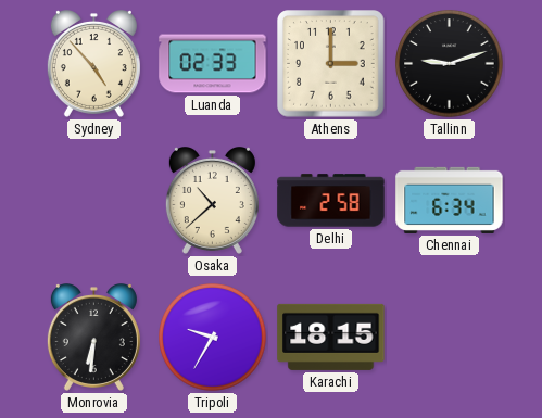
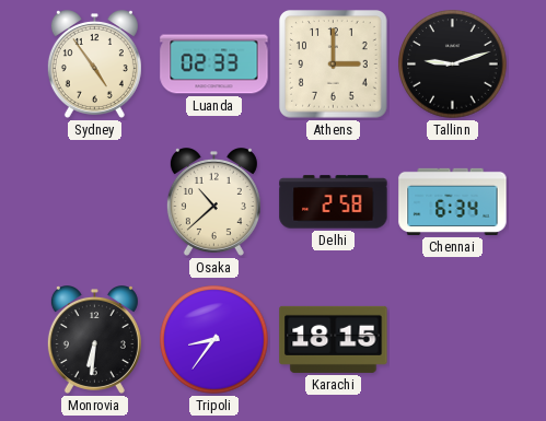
Sydney: 4:53 -> 4:54
Tripoli: 9:35 -> 8:36
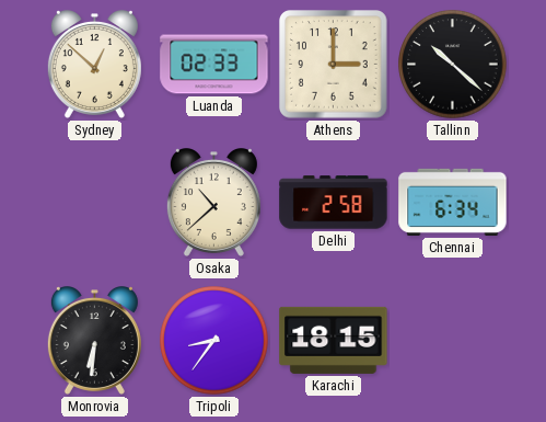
Sydney: 4:54 -> 12:52
Tallinn: 9:12 -> 10:22
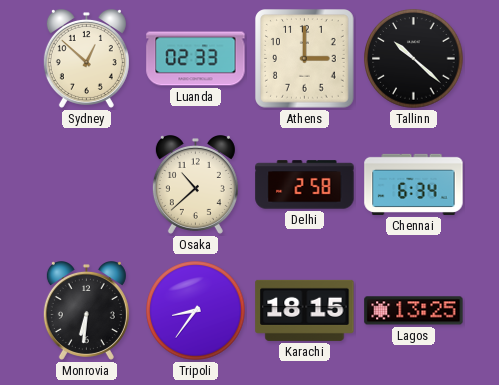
Lagos: none -> 13:25
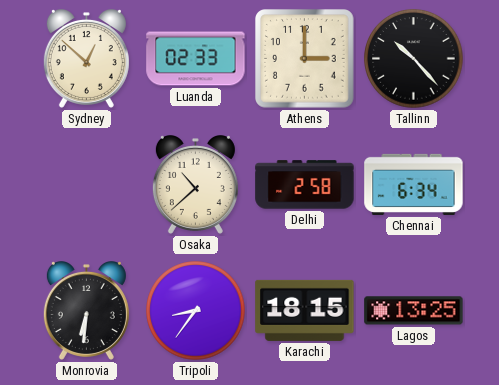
Tallinn: 10:22 -> 10:23
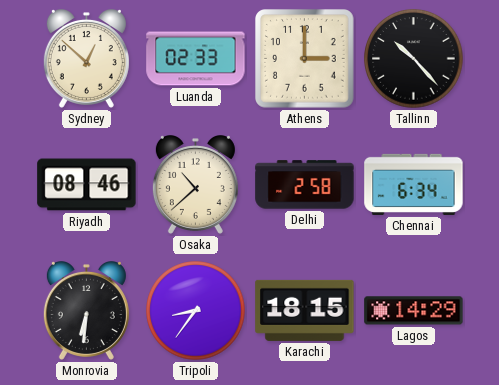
Riyadh: none -> 08:46
Lagos: 13:25 -> 14:29
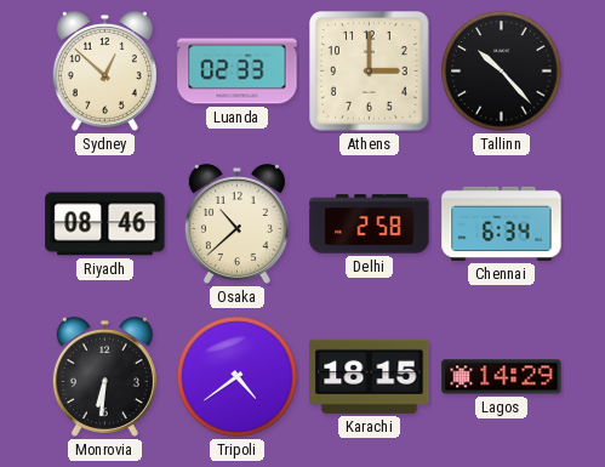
Tripoli: 8:36 -> 4:39
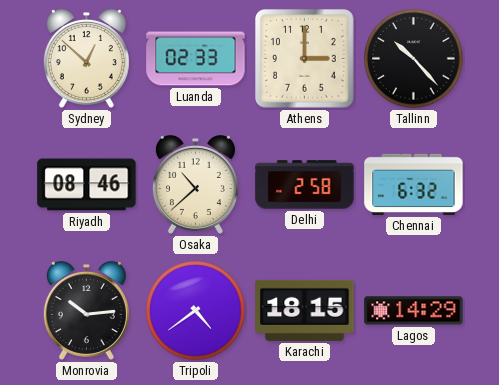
Chennai: 6:34 -> 6:32
Monrovia: 6:31 -> 10:14
